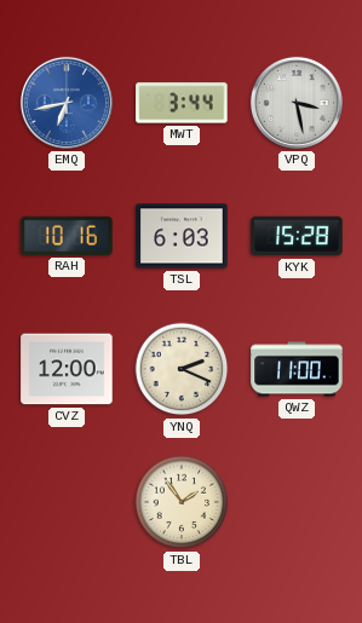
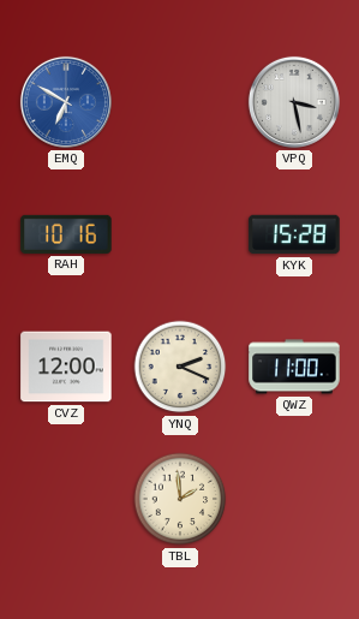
EMQ: 6:43 -> 6:50
MWT: 3:44 -> none
TSL: 6:03 -> none
TBL: 1:54 -> 1:59
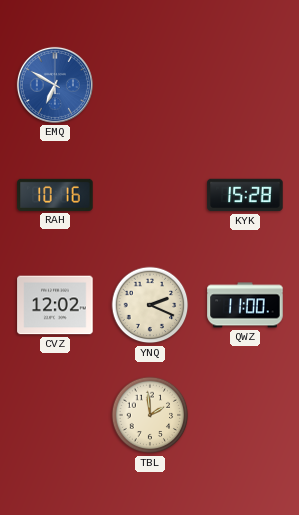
VPQ: 3:28 -> none
CVZ: 12:00 -> 12:02
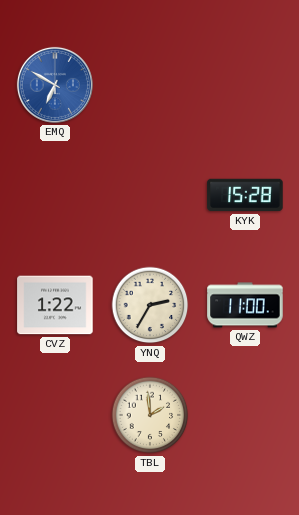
RAH: 10:16 -> none
CVZ: 12:02 -> 1:22
YNQ: 2:19 -> 2:35
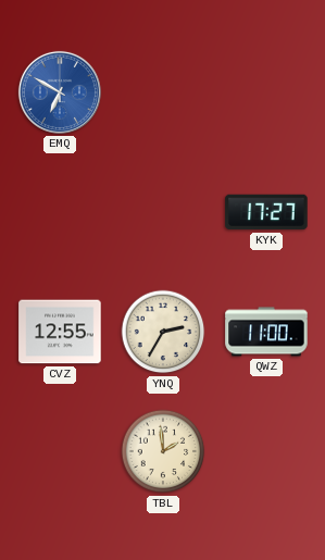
KYK: 15:28 -> 17:27
CVZ: 1:22 -> 12:55
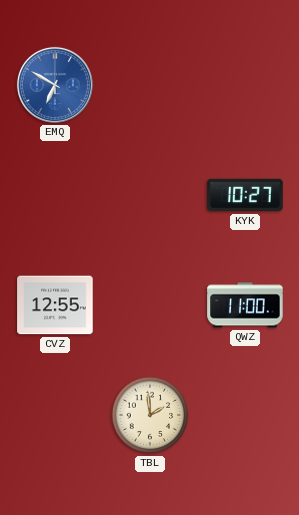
KYK: 17:27 -> 10:27
YNQ: 2:35 -> none
